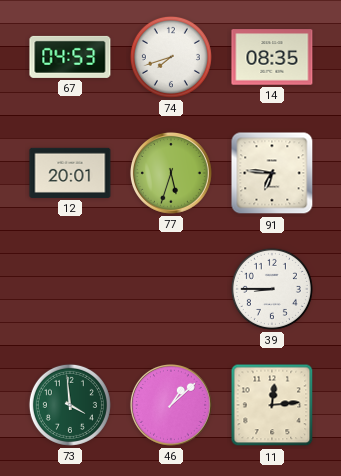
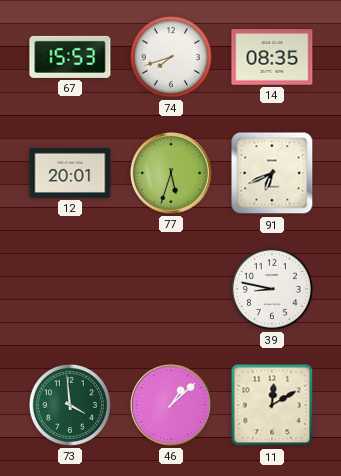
67: 04:53 -> 15:53
91: 6:46 -> 6:41
39: 8:45 -> 8:47
11: 12:14 -> 12:10
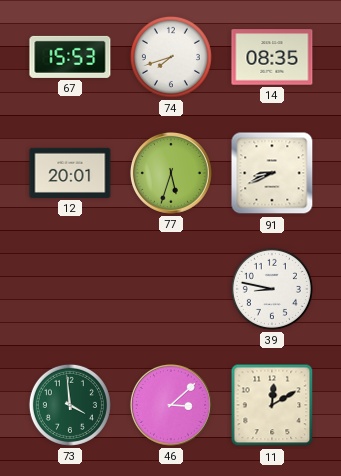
91: 6:41 -> 8:41
46: 1:08 -> 3:08
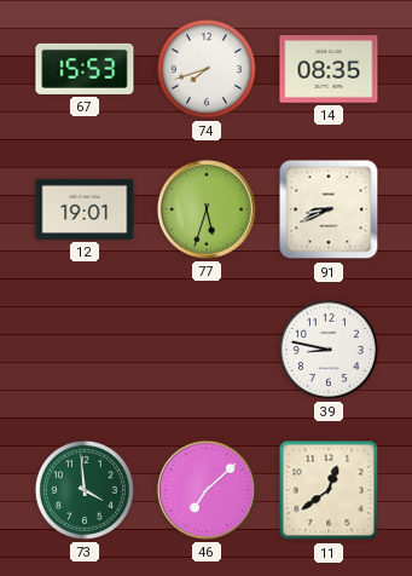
12: 20:01 -> 19:01
46: 3:08 -> 7:08
11: 12:10 -> 12:39
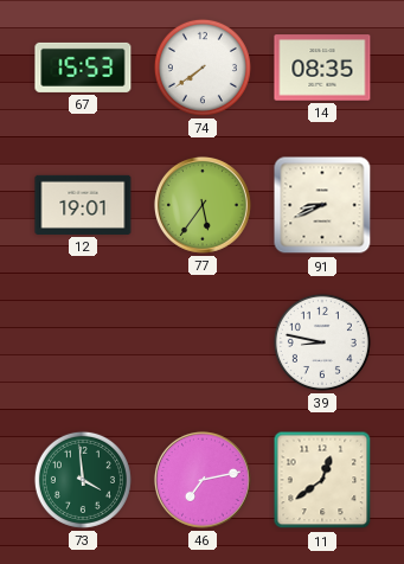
74: 7:42 -> 7:39
77: 5:33 -> 5:36
46: 7:08 -> 7:13
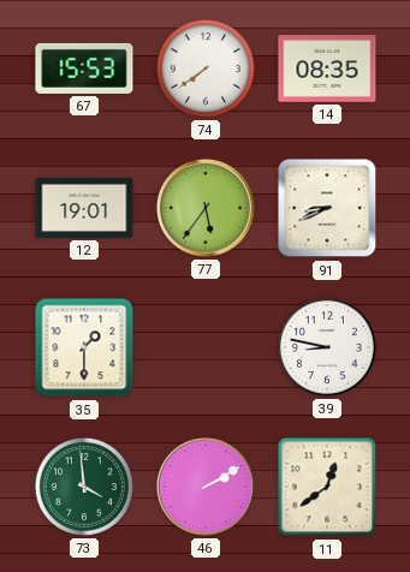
35: none -> 1:30
46: 7:13 -> 2:10
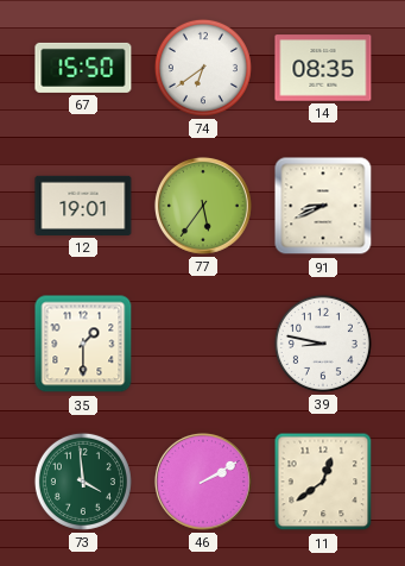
67: 15:53 -> 15:50
74: 7:39 -> 6:39
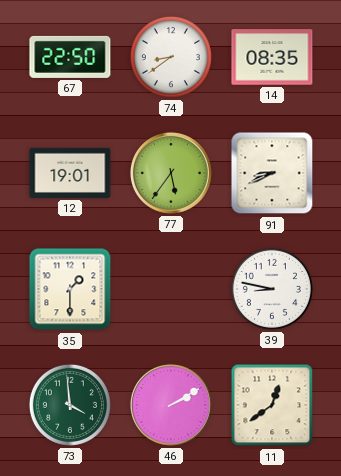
67: 15:50 -> 22:50
74: 6:39 -> 8:39
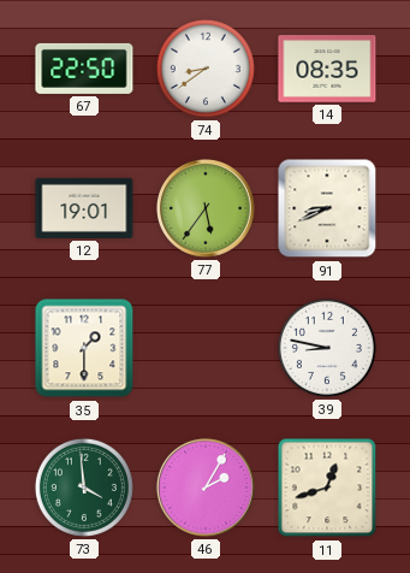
46: 2:10 -> 2:05
11: 12:39 -> 12:42
